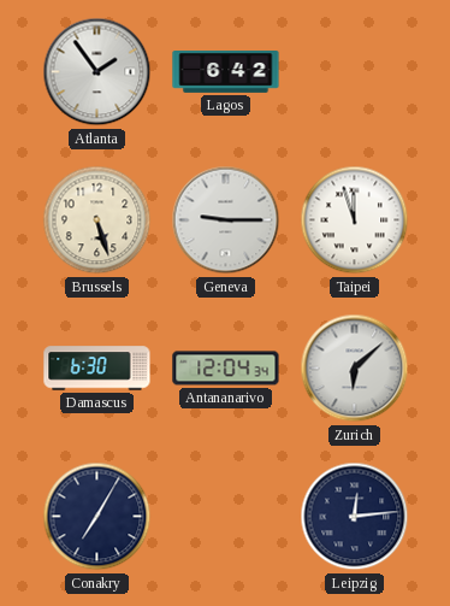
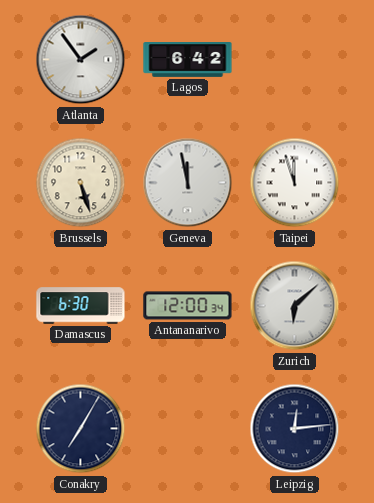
Geneva: 9:15 -> 11:58
Antananarivo: 12:04 -> 12:00
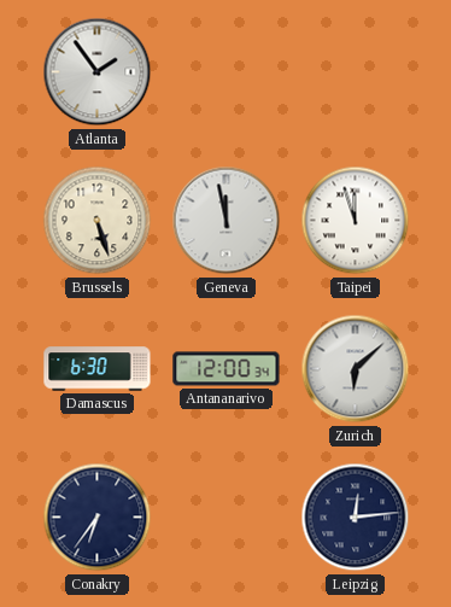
Lagos: 6:42 -> none
Conakry: 7:05 -> 6:36
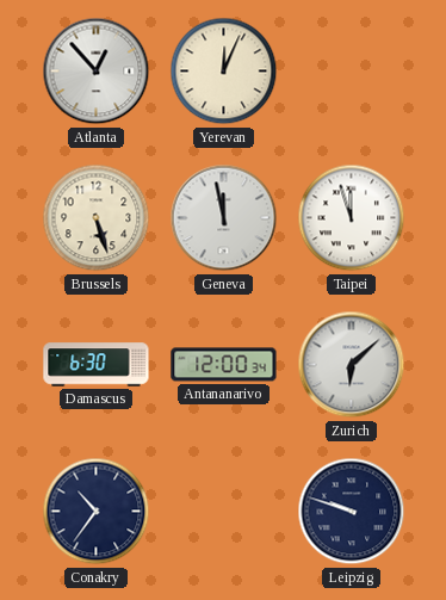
Atlanta: 1:54 -> 12:53
Yerevan: none -> 12:04
Conakry: 6:36 -> 10:36
Leipzig: 12:14 -> 9:48
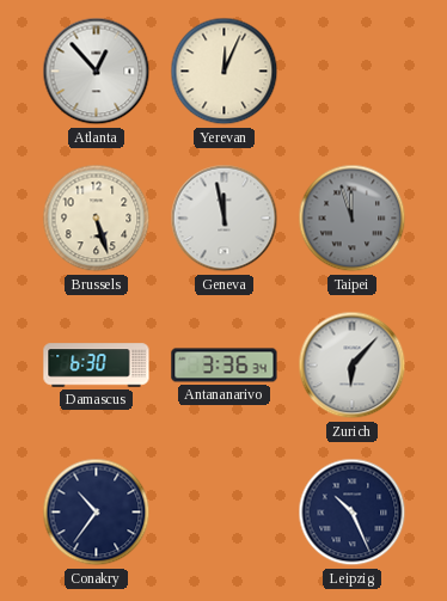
Taipei dial: white -> grey
Antananarivo: 12:00 -> 3:36
Zurich: 6:08 -> 6:07
Leipzig: 9:48 -> 10:26
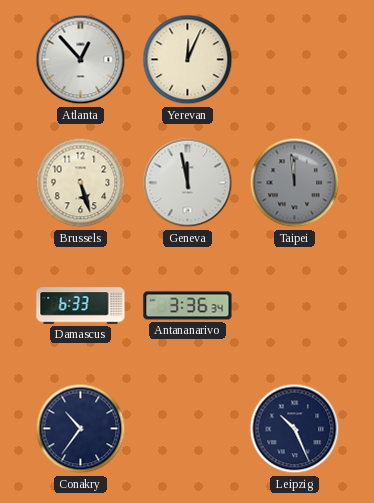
Taipei: 11:57 -> 11:59
Damascus: 6:30 -> 6:33
Zurich: 6:07 -> none
